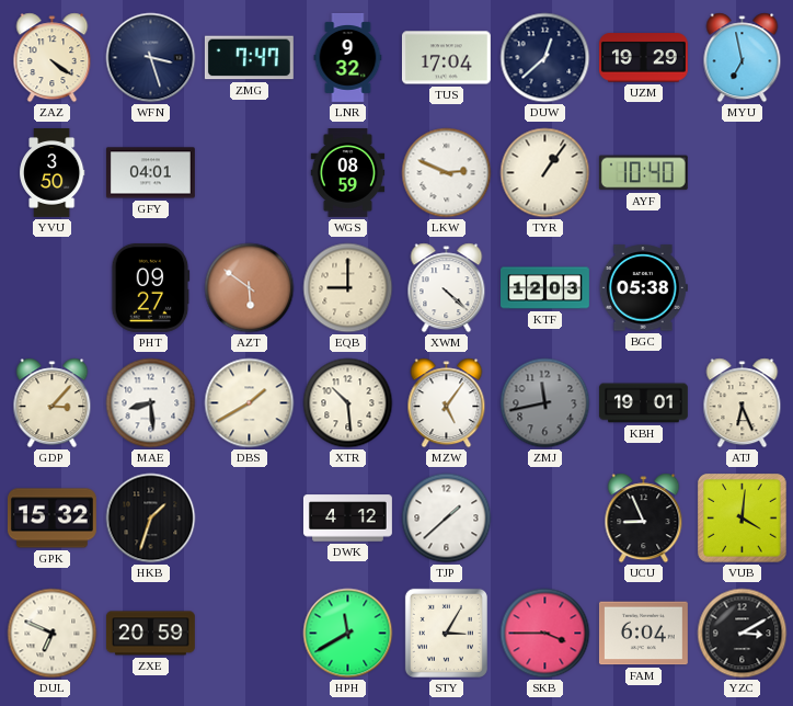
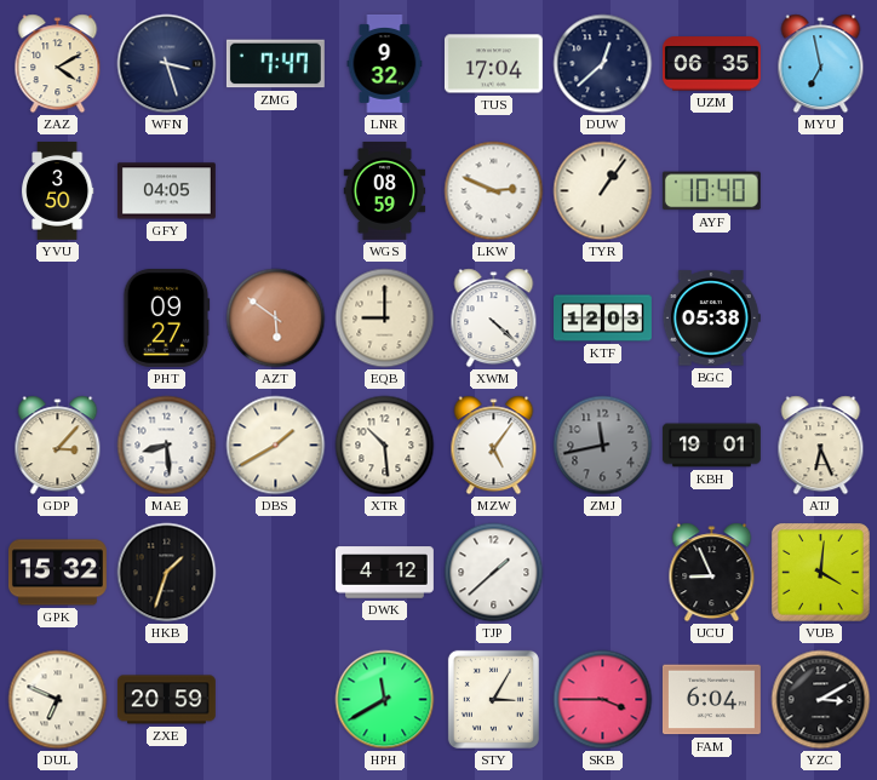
ZAZ: 4:21 -> 4:10
UZM: 19:29 -> 06:35
GFY: 04:01 -> 04:05
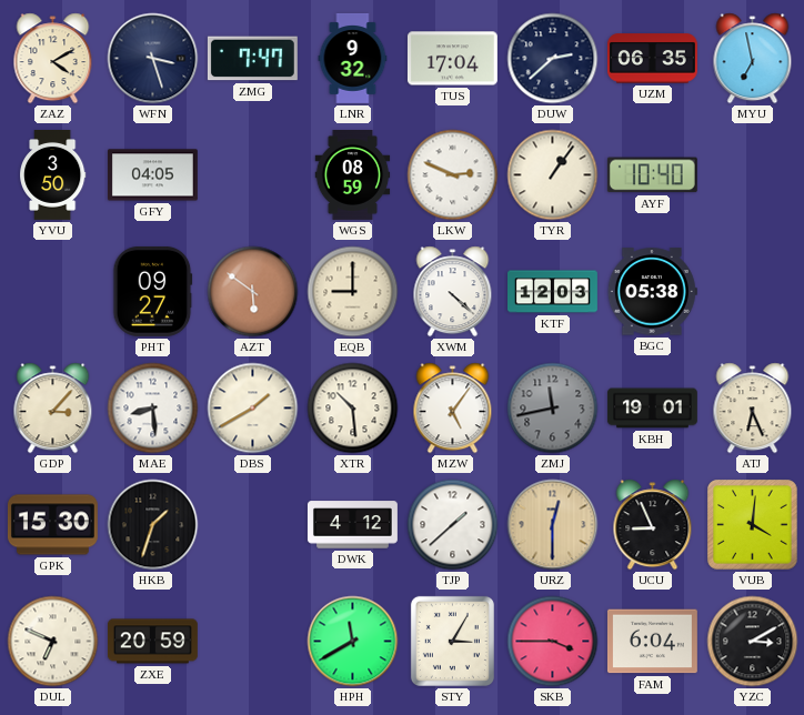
DUW: 12:38 -> 2:38
GPK: 15:32 -> 15:30
URZ: none -> 12:30
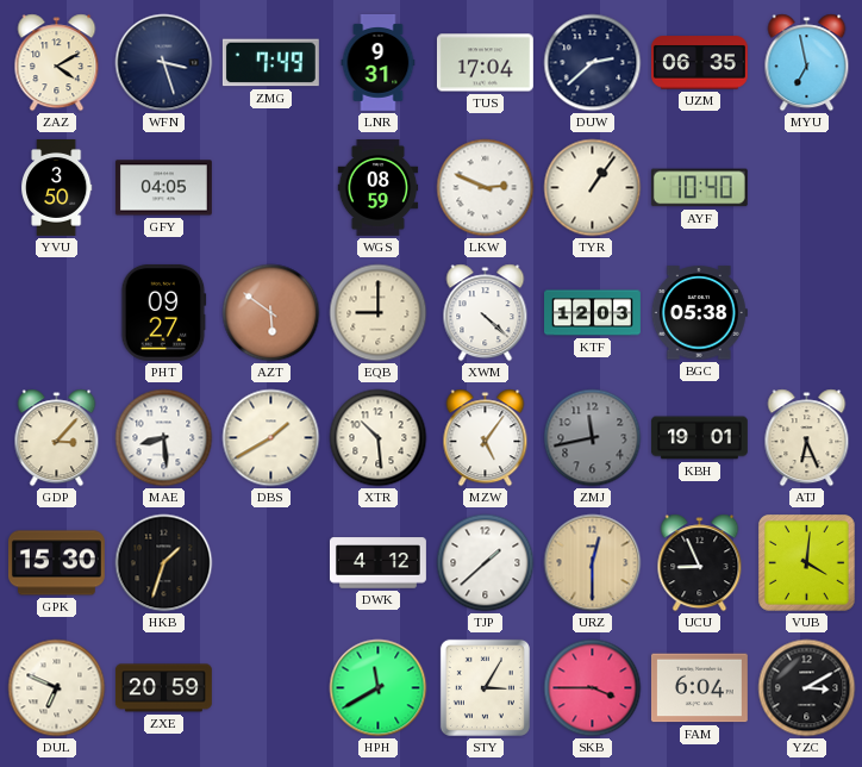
ZMG: 7:47 -> 7:49
LNR: 9:32 -> 9:31
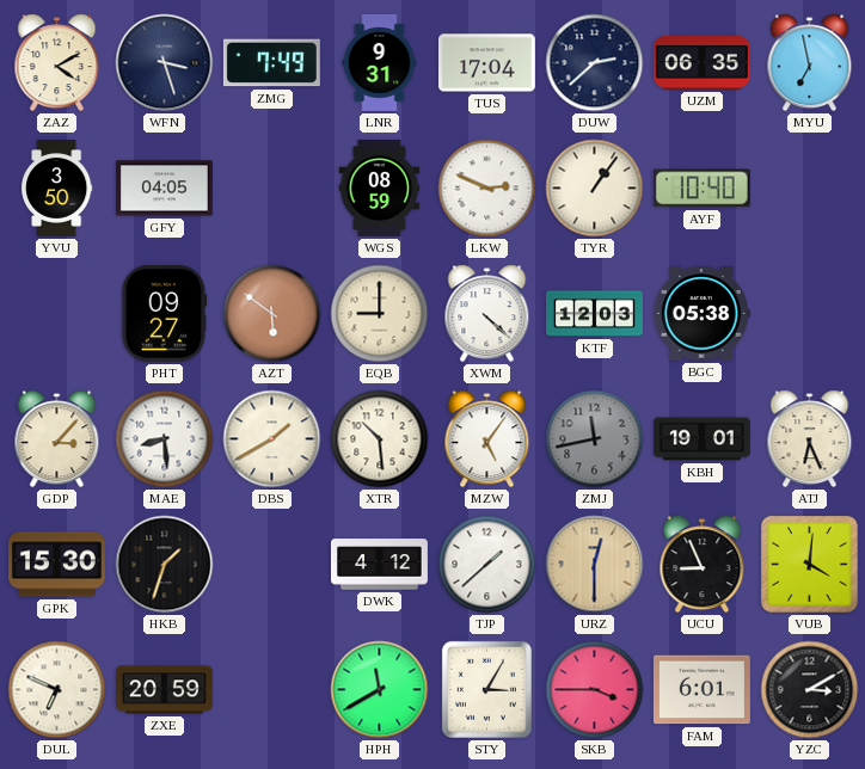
FAM: 6:04 -> 6:01
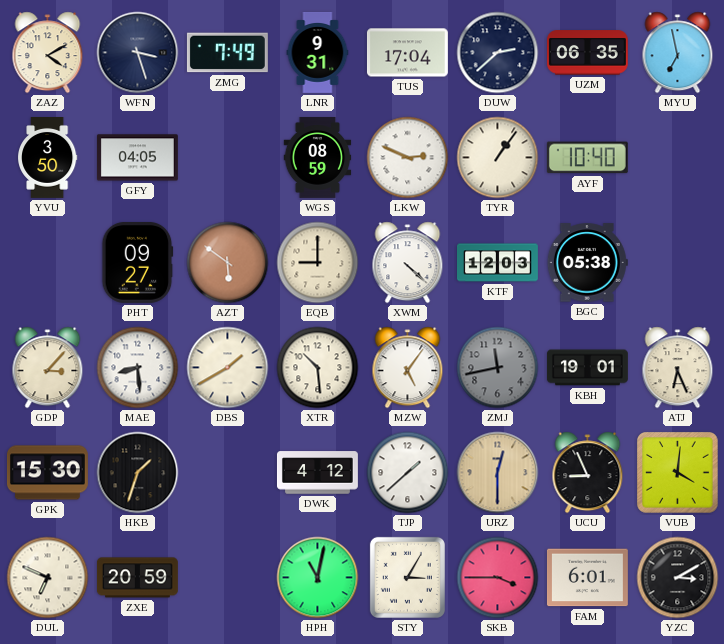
HPH: 11:40 -> 11:02
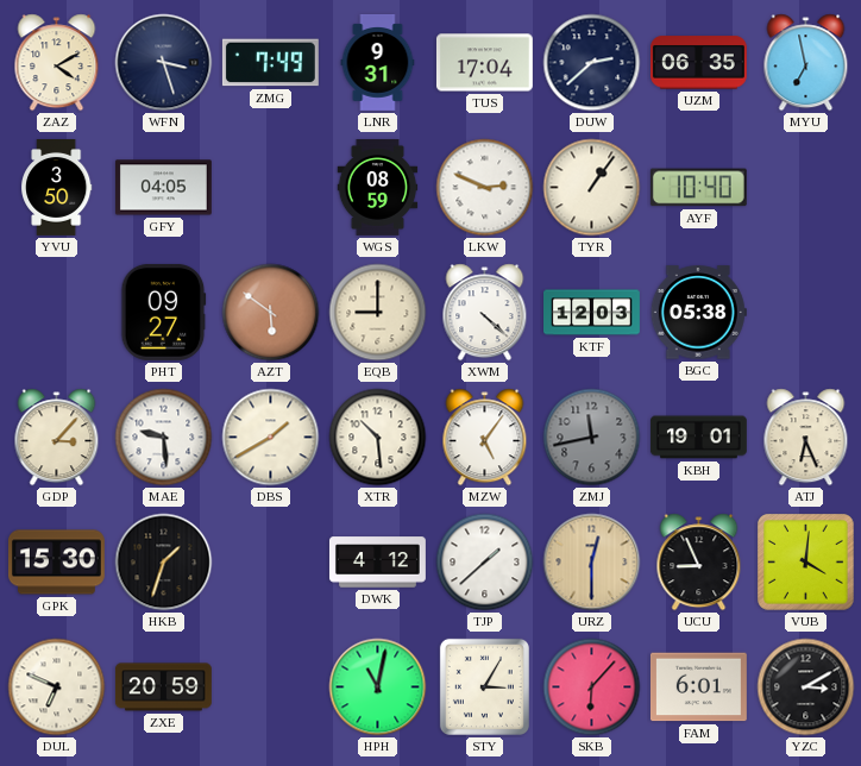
MAE: 8:29 -> 9:29
SKB: 3:45 -> 6:07
